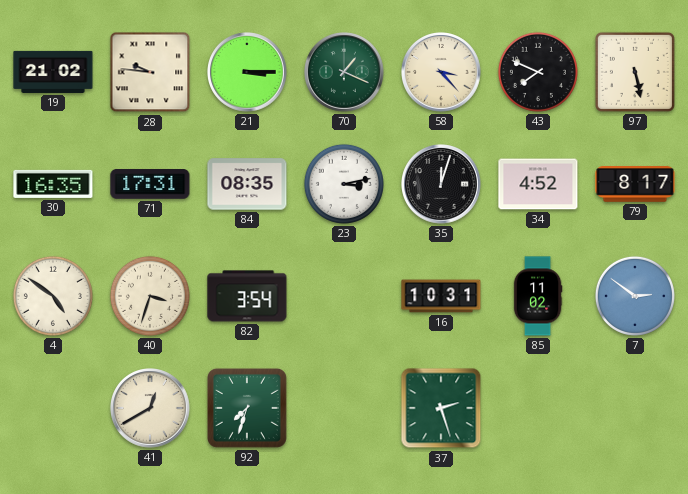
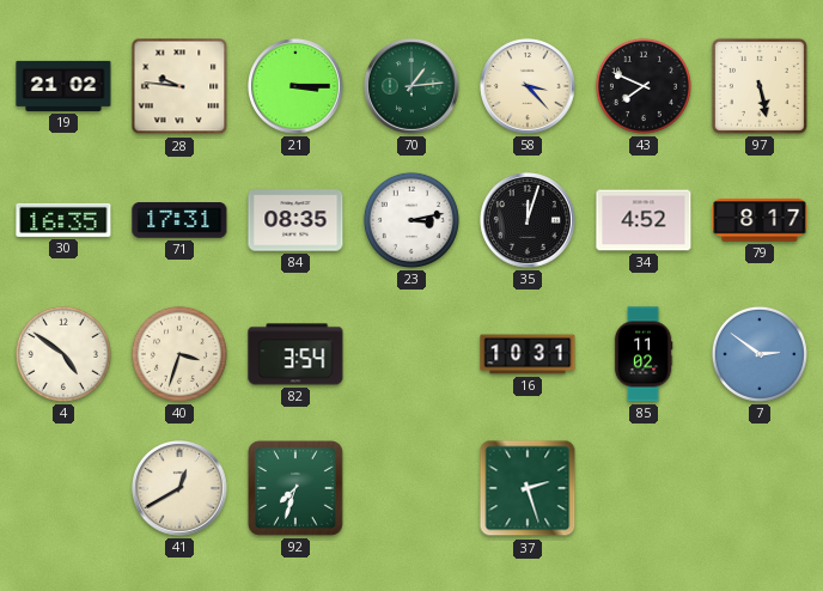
70: 1:19 -> 1:14
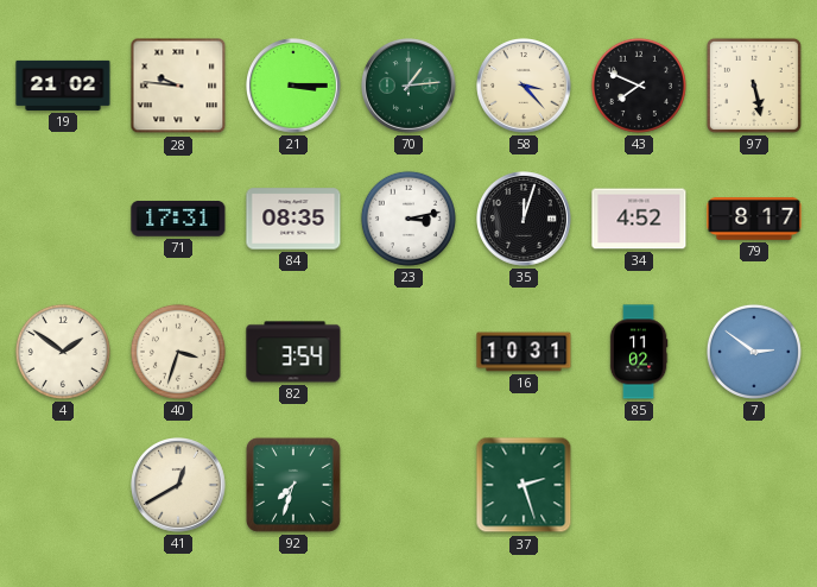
30: 16:35 -> none
4: 4:51 -> 1:51
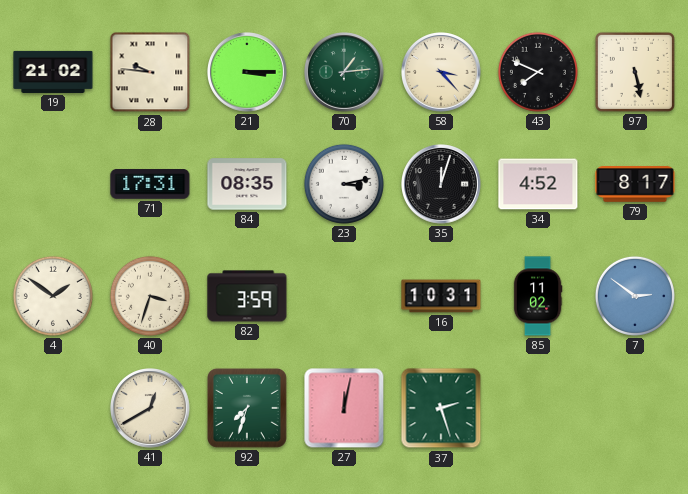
82: 3:54 -> 3:59
27: none -> 12:02
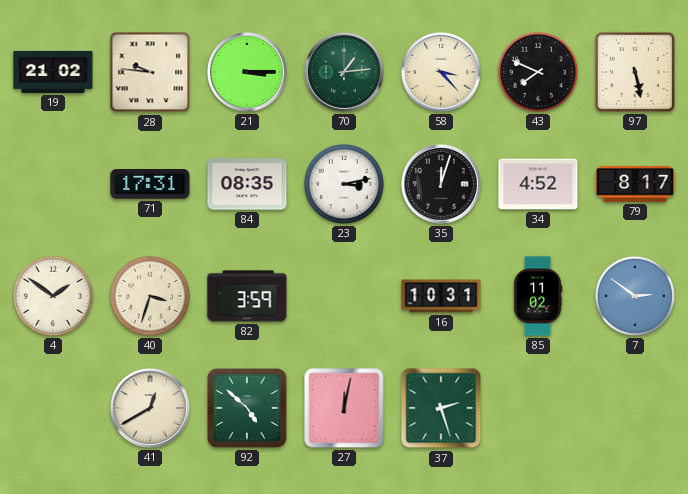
92: 7:33 -> 4:52
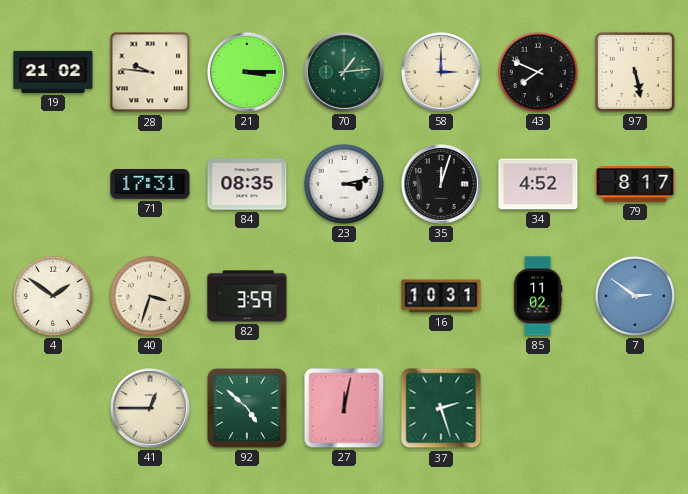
58: 3:23 -> 3:00
41: 12:40 -> 12:45
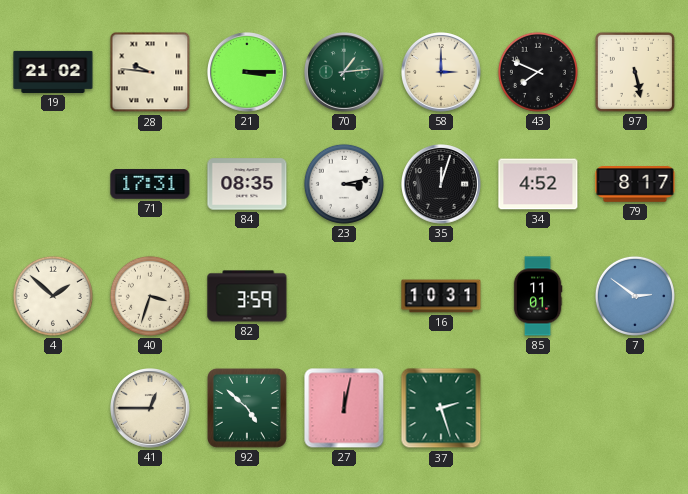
4: 1:51 -> 1:52
85: 11:02 -> 11:01
